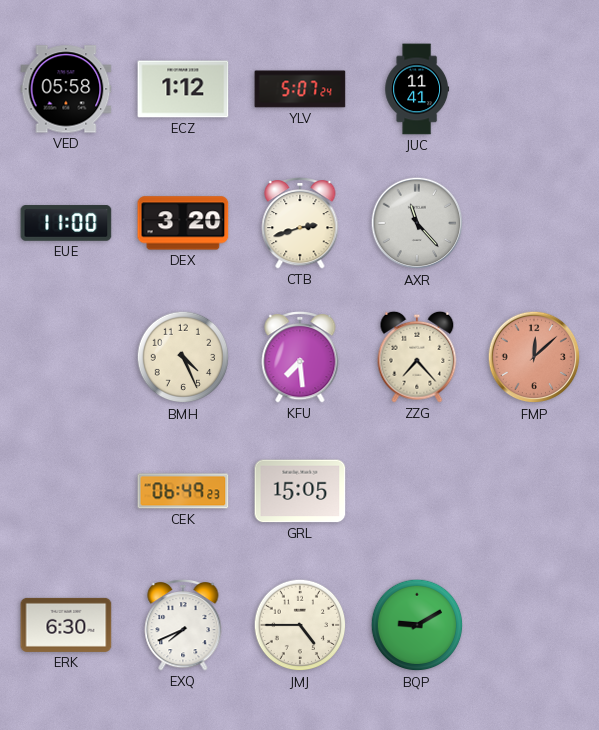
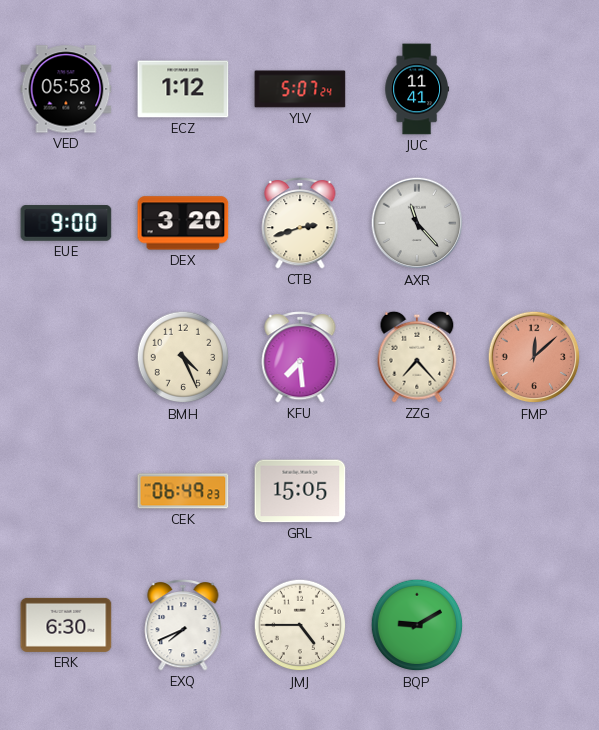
EUE: 11:00 -> 9:00
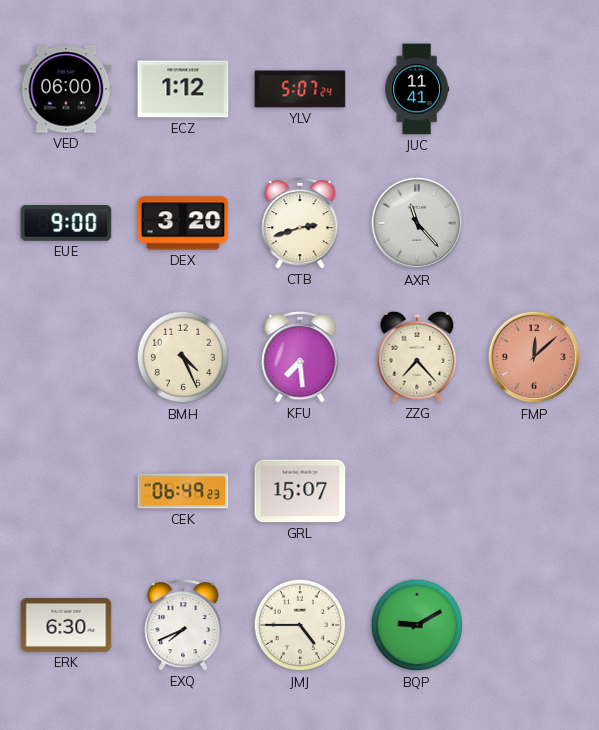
VED: 05:58 -> 06:00
GRL: 15:05 -> 15:07
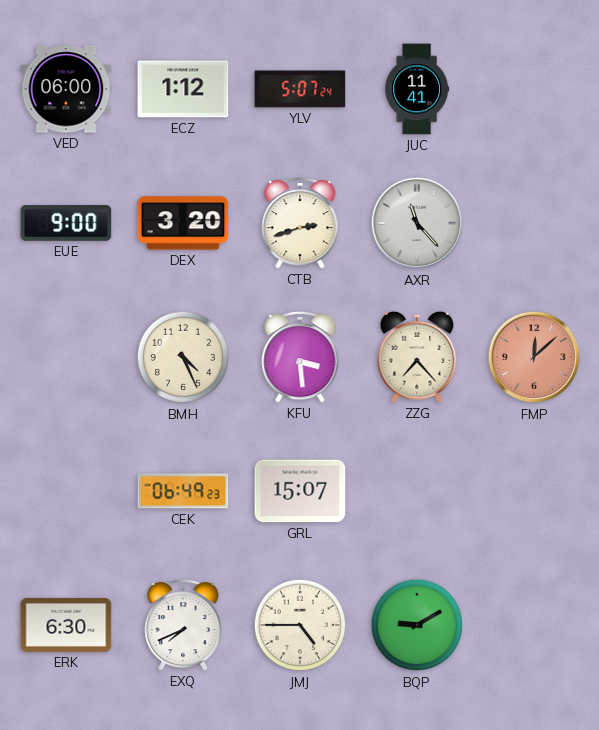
KFU: 7:29 -> 3:29
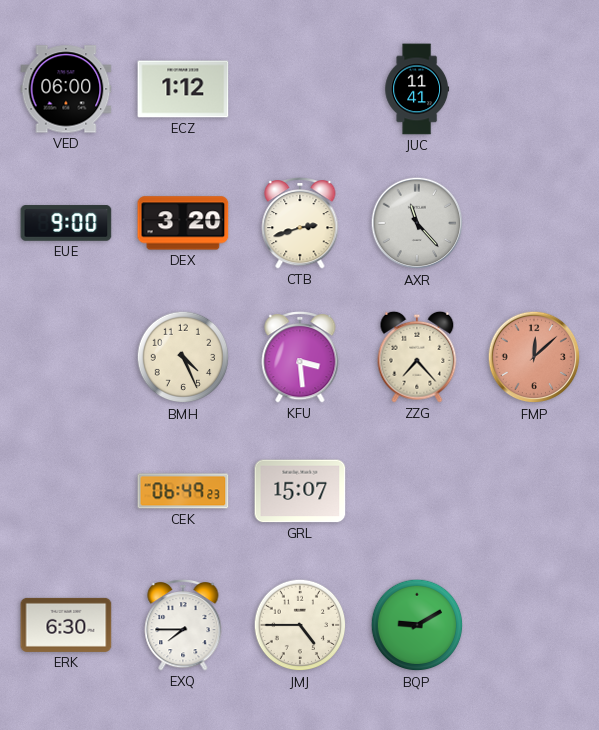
YLV: 5:07 -> none
EXQ: 7:41 -> 7:45
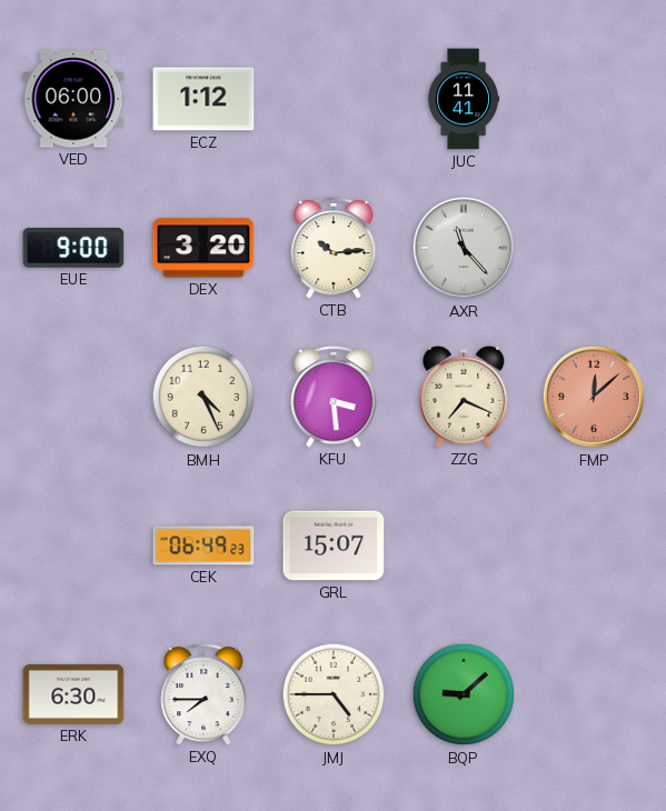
CTB: 2:42 -> 10:14
ZZG: 7:23 -> 7:19
BQP: 9:10 -> 9:08
